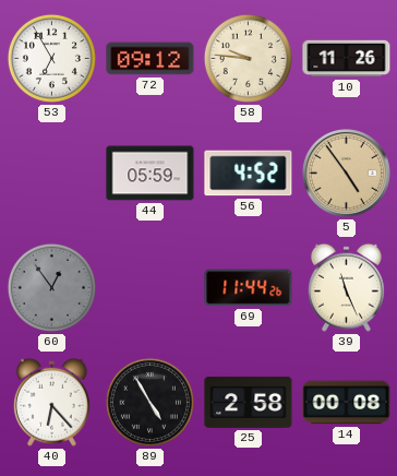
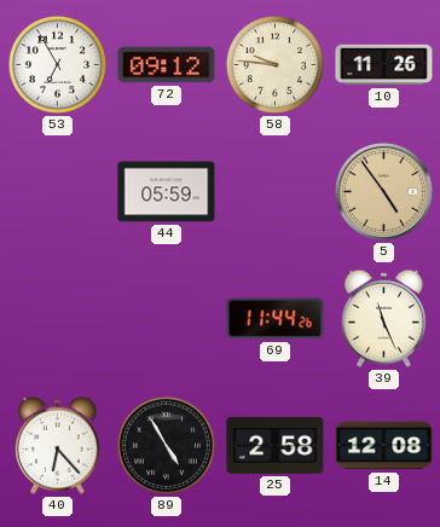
56: 4:52 -> none
60: 12:54 -> none
14: 00:08 -> 12:08
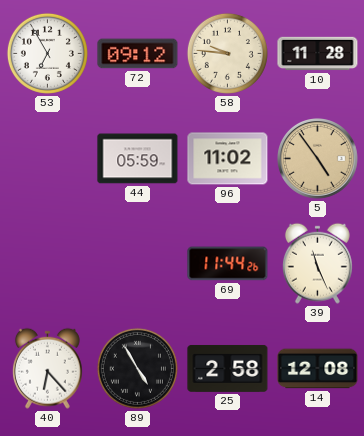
10: 11:26 -> 11:28
96: none -> 11:02
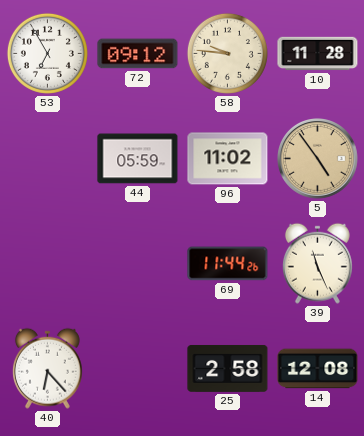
89: 4:55 -> none
